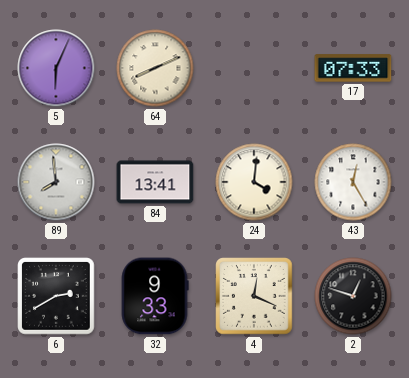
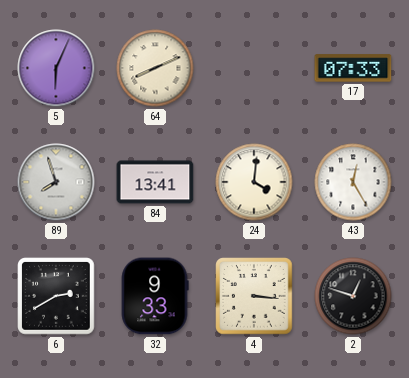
89: 7:59 -> 7:57
4: 12:19 -> 3:16
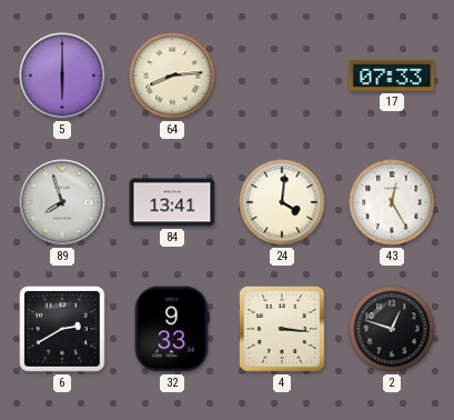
5: 6:04 -> 6:00
64: 8:11 -> 8:14
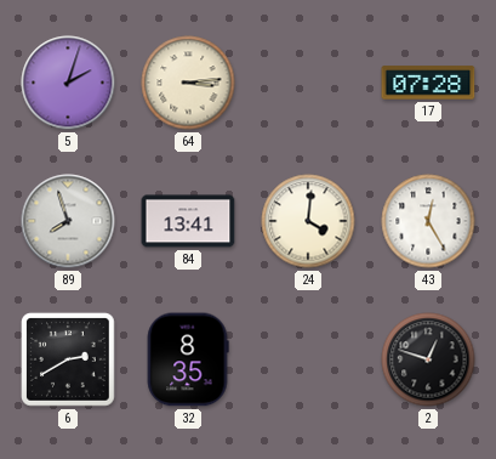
5: 6:00 -> 2:03
64: 8:14 -> 3:14
17: 07:33 -> 07:28
32: 9:33 -> 8:35
4: 3:16 -> none
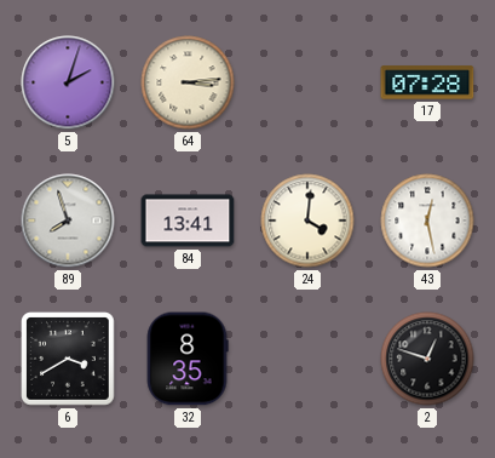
43: 12:25 -> 12:28
6: 2:40 -> 3:40
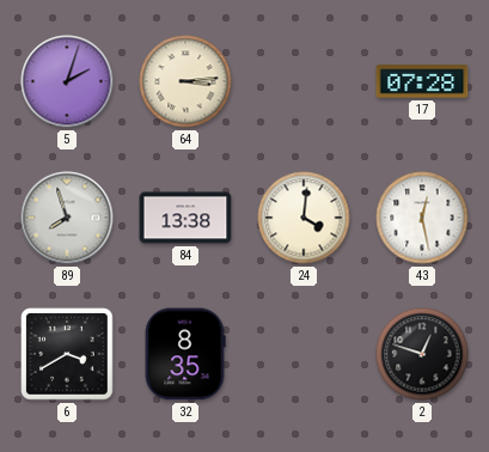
84: 13:41 -> 13:38
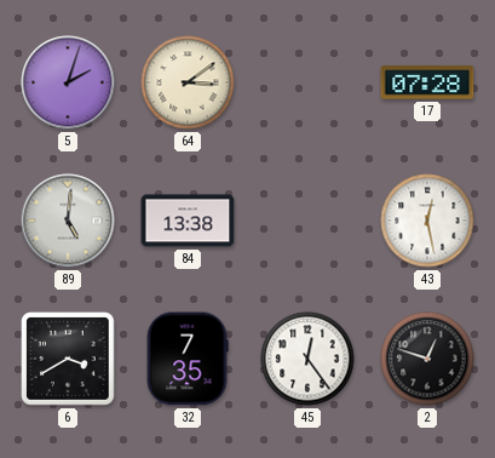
64: 3:14 -> 3:09
89: 7:57 -> 5:01
24: 4:01 -> none
32: 8:35 -> 7:35
45: none -> 12:24
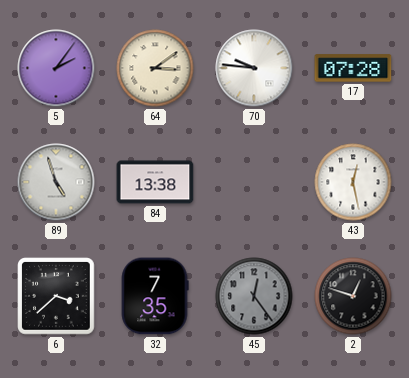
5: 2:03 -> 2:06
70: none -> 9:46
89: 5:01 -> 4:57
6: 3:40 -> 3:38
45 dial: white -> grey
